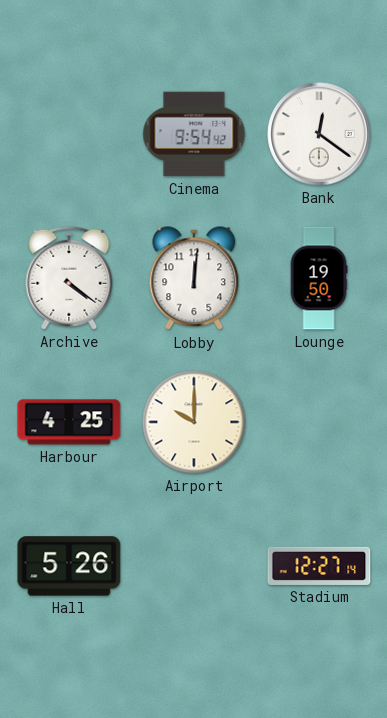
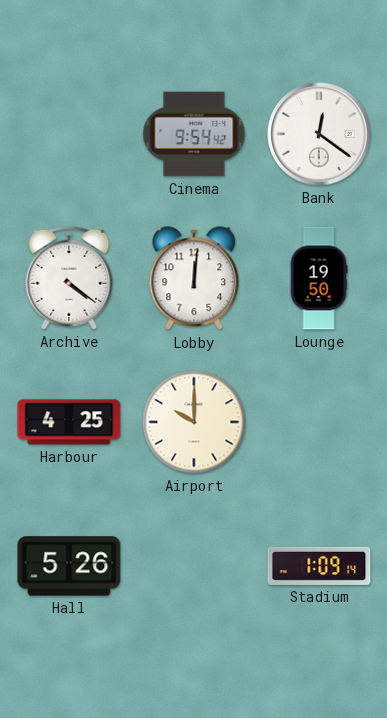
Stadium: 12:27 -> 1:09
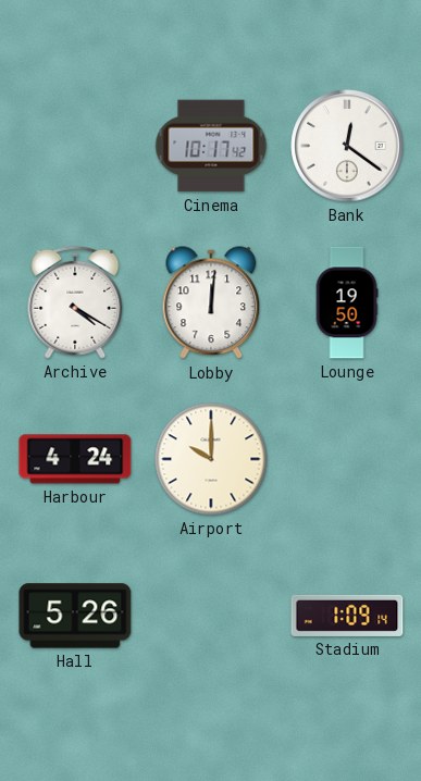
Cinema: 9:54 -> 10:17
Archive: 4:21 -> 4:20
Harbour: 4:25 -> 4:24
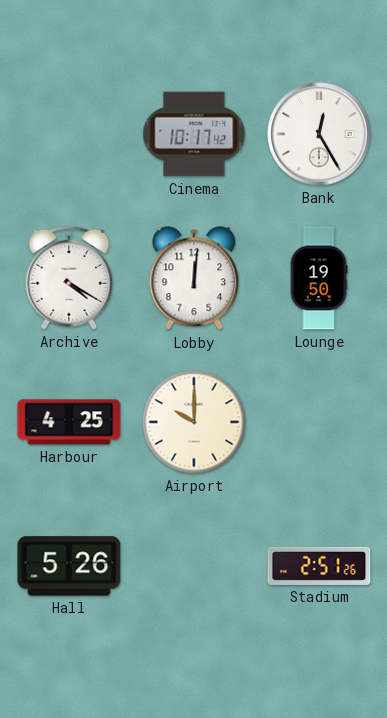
Bank: 12:21 -> 12:25
Harbour: 4:24 -> 4:25
Stadium: 1:09 -> 2:51
